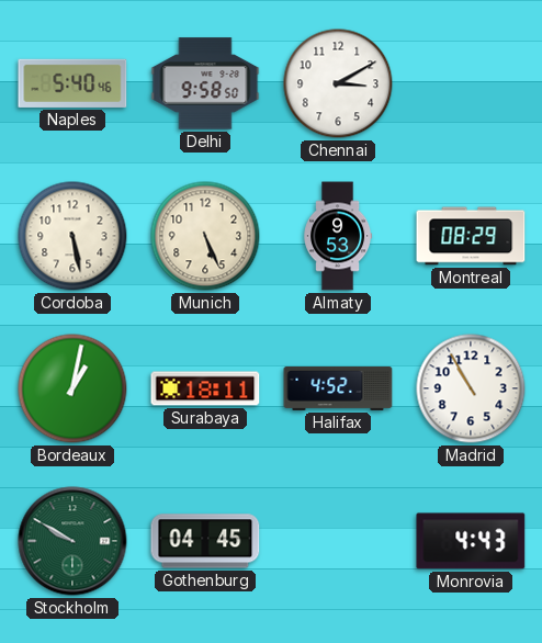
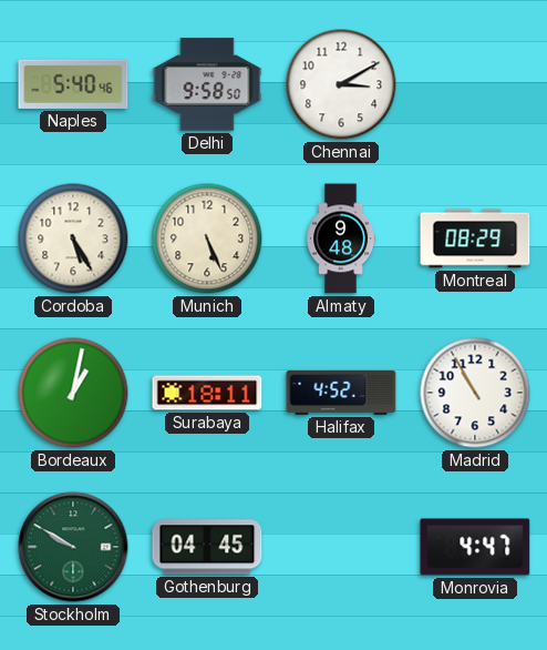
Cordoba: 5:28 -> 5:25
Almaty: 9:53 -> 9:48
Monrovia: 4:43 -> 4:47
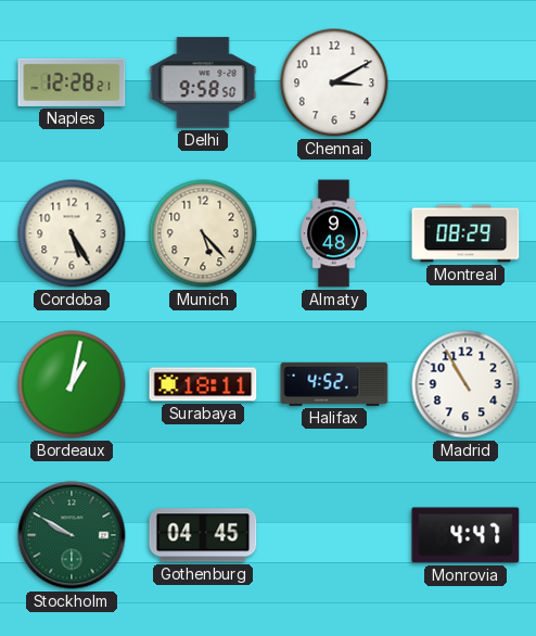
Naples: 5:40 -> 12:28
Munich: 5:26 -> 5:23
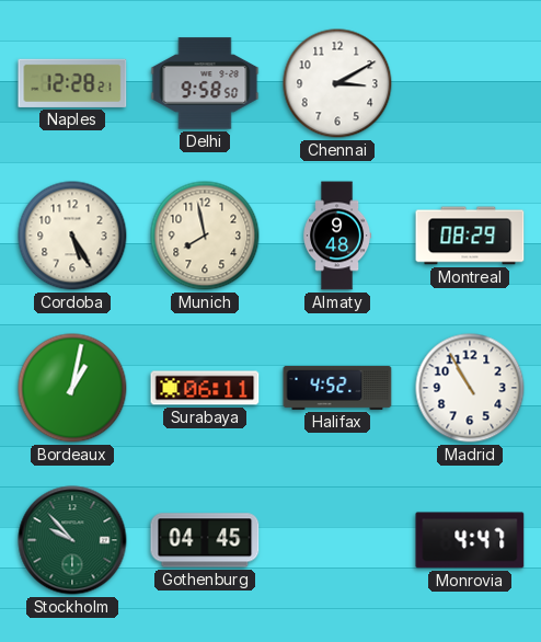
Munich: 5:23 -> 7:58
Surabaya: 18:11 -> 06:11
Stockholm: 9:50 -> 9:53
